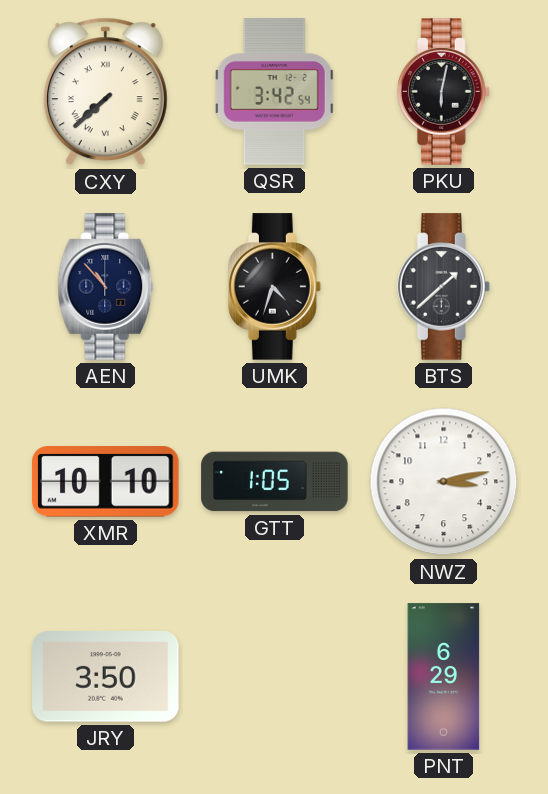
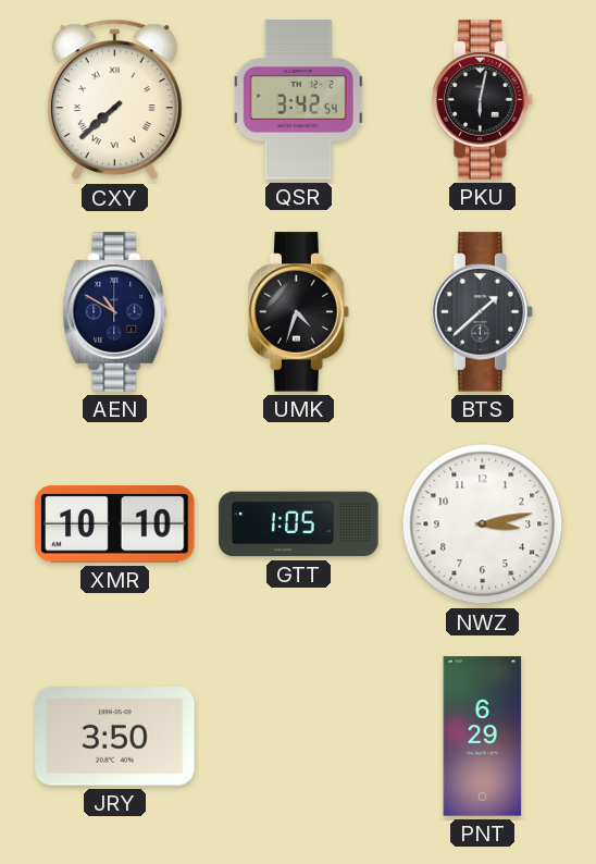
AEN: 10:53 -> 10:50
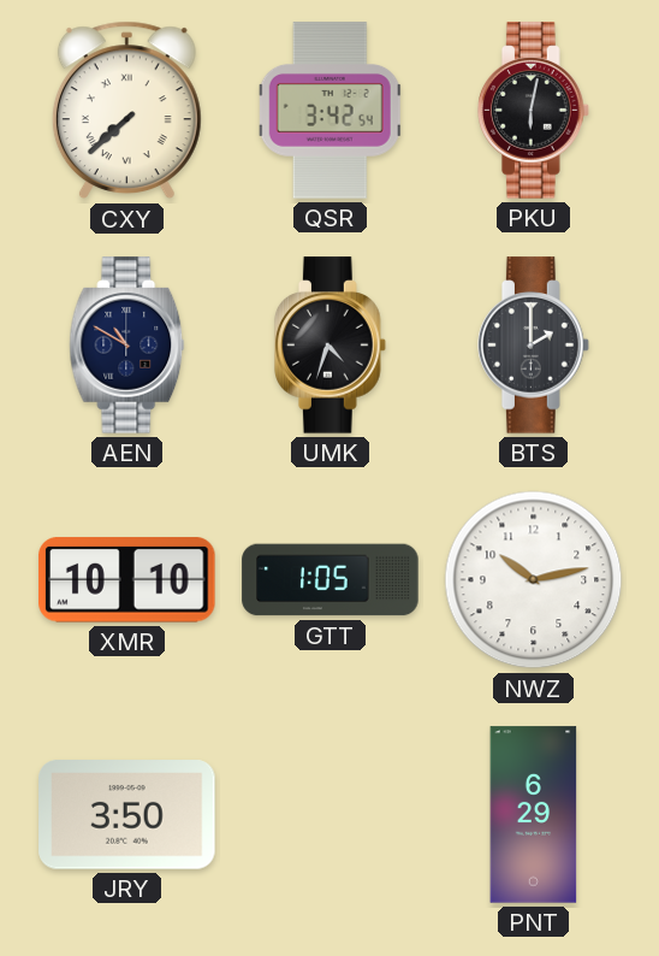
BTS: 1:38 -> 2:00
NWZ: 3:13 -> 10:13
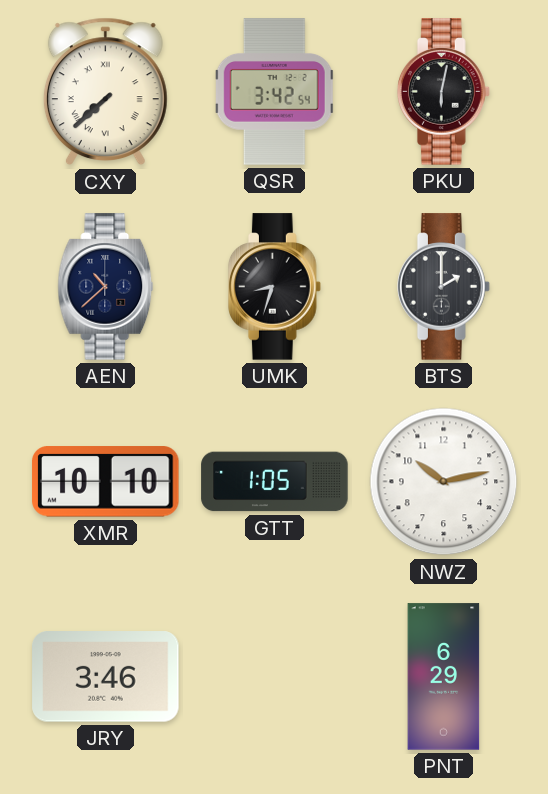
AEN: 10:50 -> 10:38
UMK: 4:33 -> 8:33
JRY: 3:50 -> 3:46
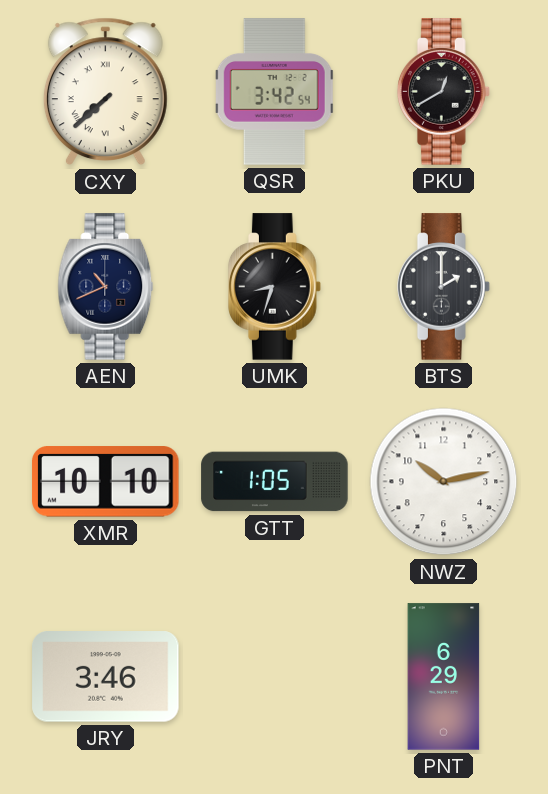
PKU: 6:02 -> 12:40
AEN: 10:38 -> 10:41
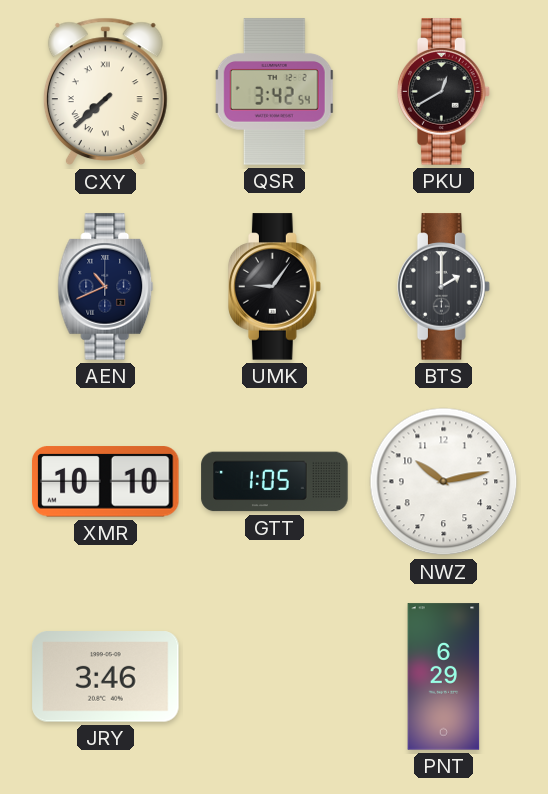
UMK: 8:33 -> 9:06
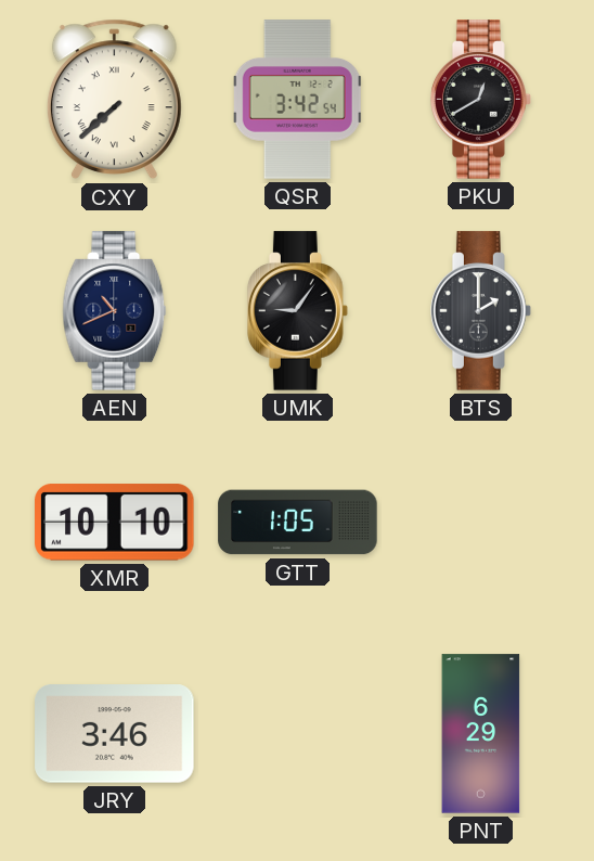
NWZ: 10:13 -> none
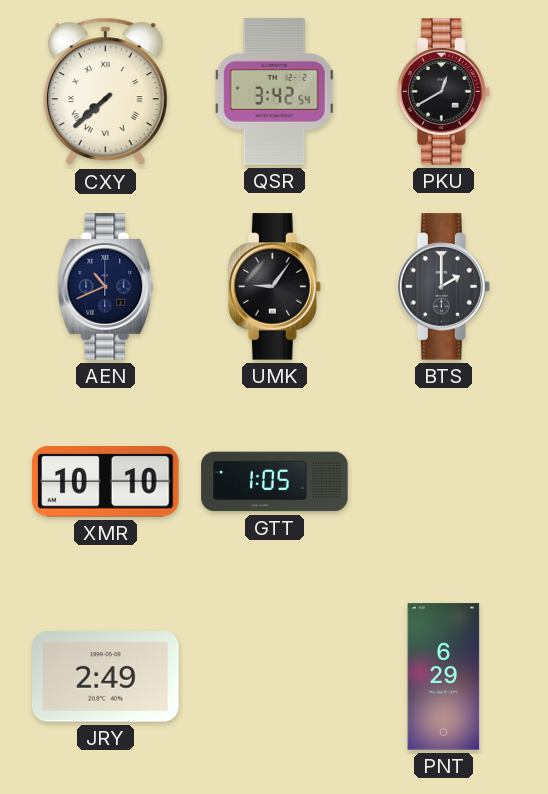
JRY: 3:46 -> 2:49
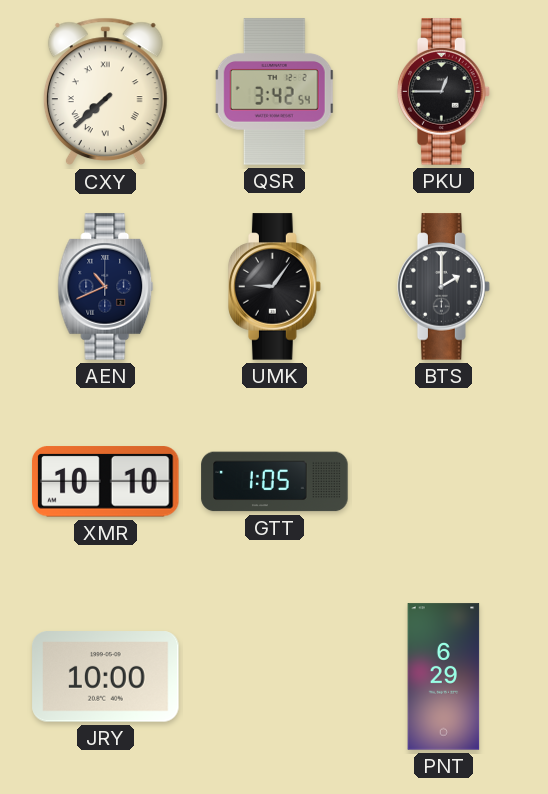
PKU: 12:40 -> 12:45
JRY: 2:49 -> 10:00
